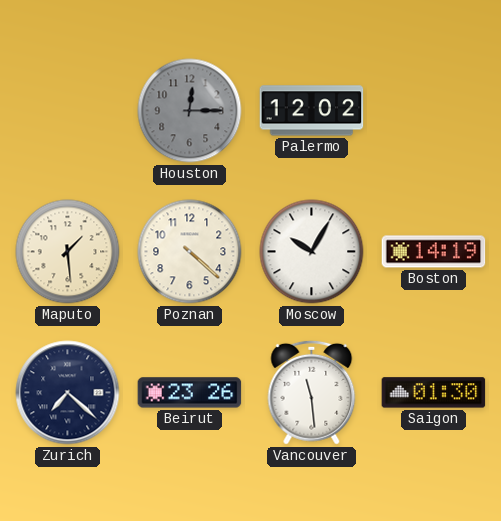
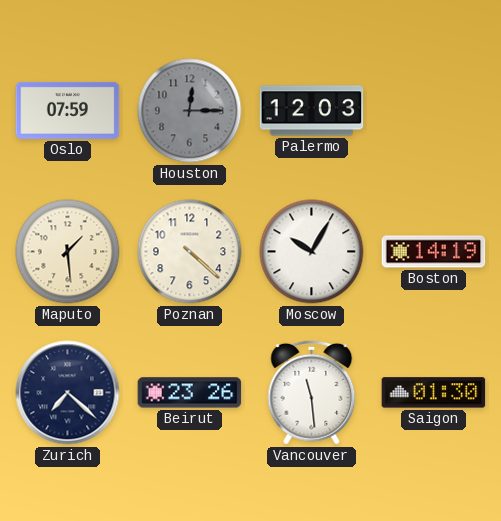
Oslo: none -> 07:59
Palermo: 12:02 -> 12:03
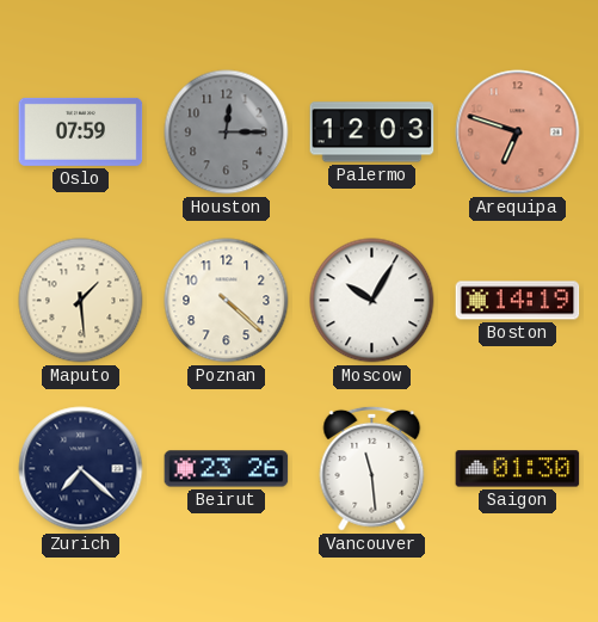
Arequipa: none -> 6:48
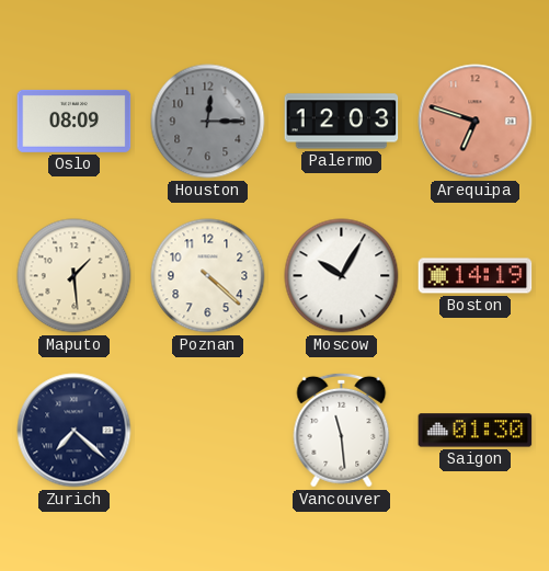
Oslo: 07:59 -> 08:09
Beirut: 23:26 -> none
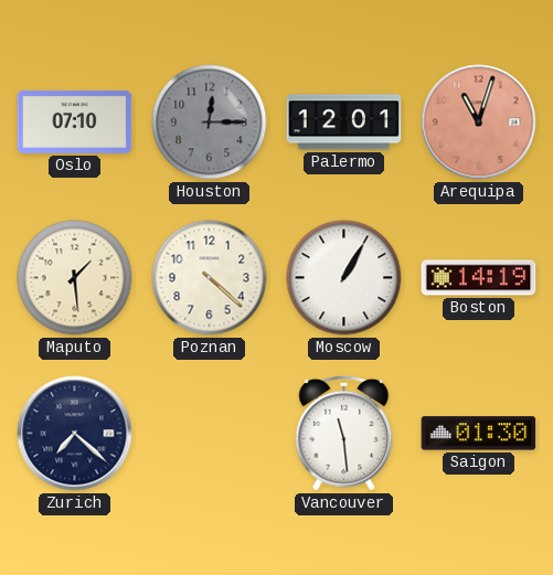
Oslo: 08:09 -> 07:10
Palermo: 12:03 -> 12:01
Arequipa: 6:48 -> 11:03
Moscow: 10:05 -> 1:05
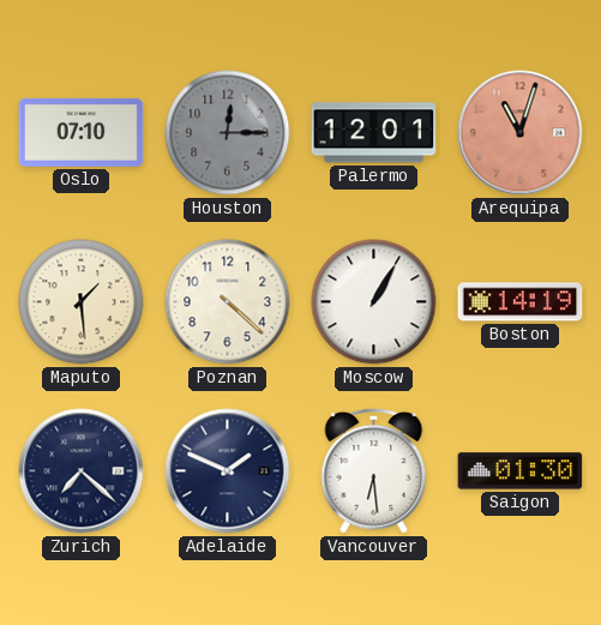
Adelaide: none -> 1:49
Vancouver: 11:29 -> 6:29
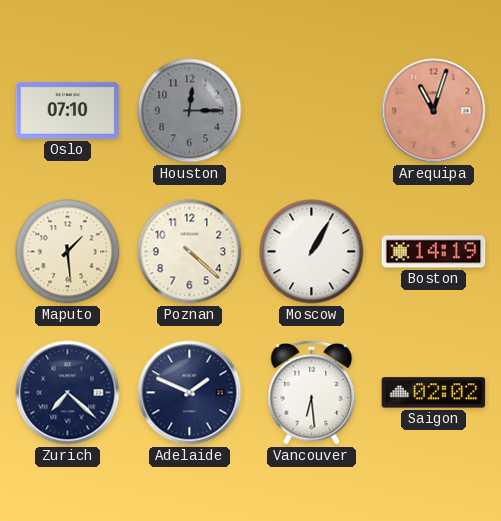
Palermo: 12:01 -> none
Saigon: 01:30 -> 02:02
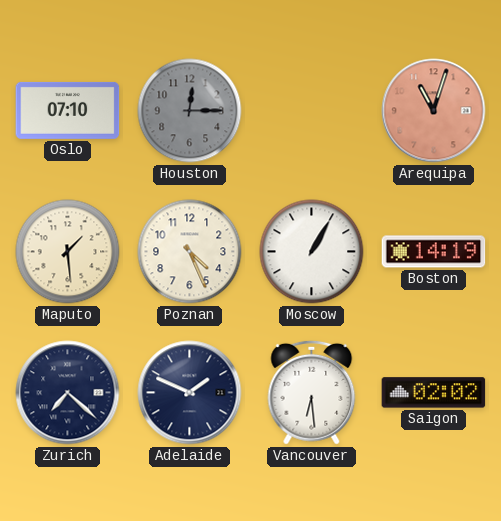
Poznan: 4:22 -> 4:26
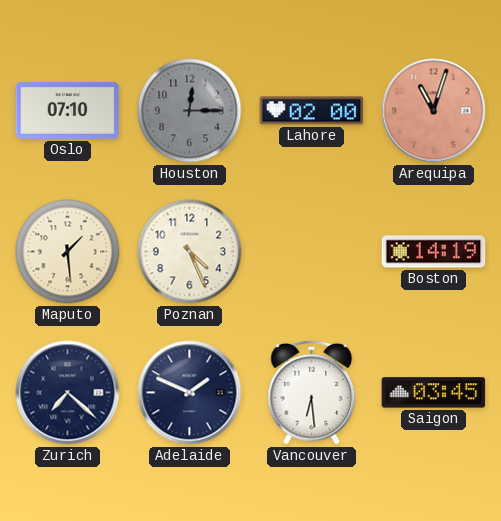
Lahore: none -> 02:00
Moscow: 1:05 -> none
Saigon: 02:02 -> 03:45
